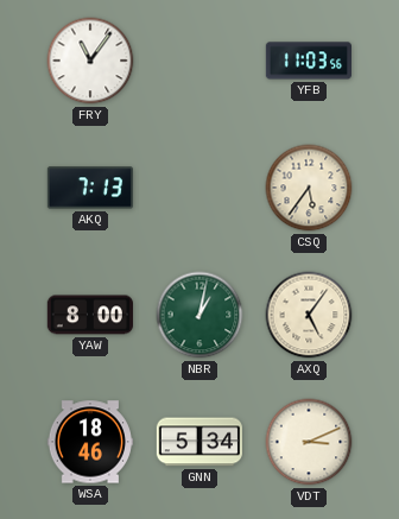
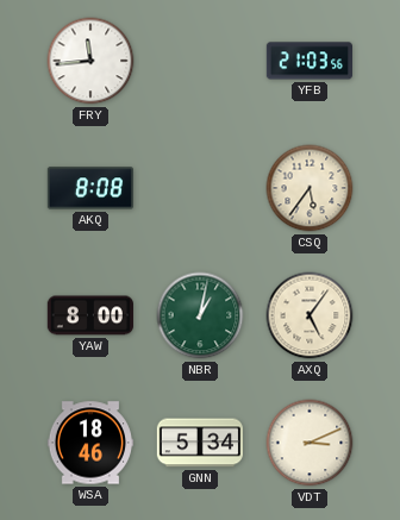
FRY: 11:06 -> 11:44
YFB: 11:03 -> 21:03
AKQ: 7:13 -> 8:08
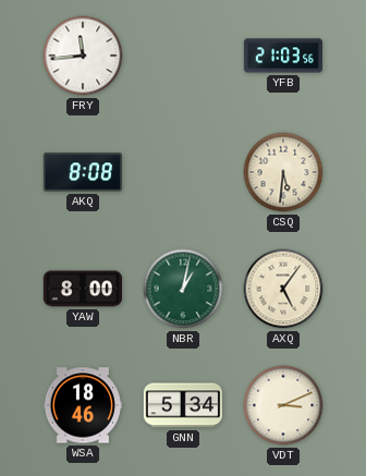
CSQ: 5:36 -> 5:31
